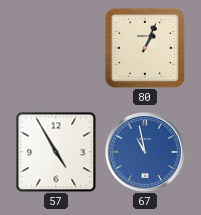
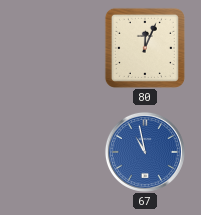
80: 1:04 -> 12:04
57: 4:55 -> none
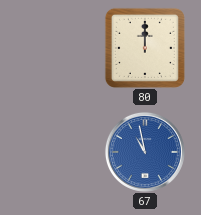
80: 12:04 -> 12:00
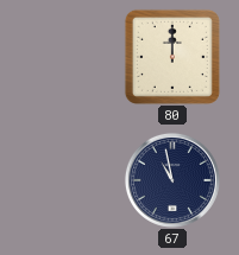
67 dial: blue -> navy
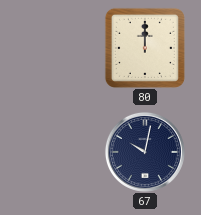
67: 10:58 -> 10:02
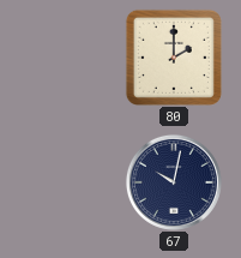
80: 12:00 -> 2:00
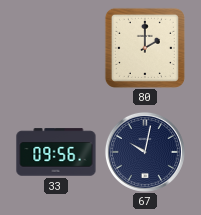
33: none -> 09:56
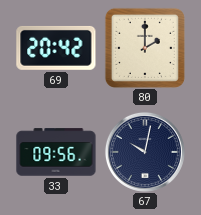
69: none -> 20:42
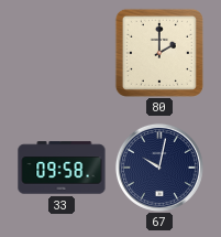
69: 20:42 -> none
33: 09:56 -> 09:58
